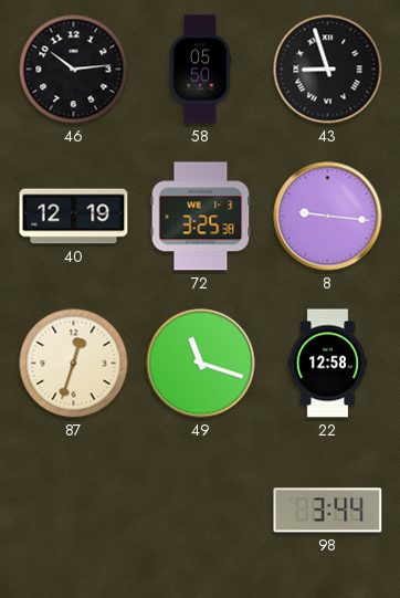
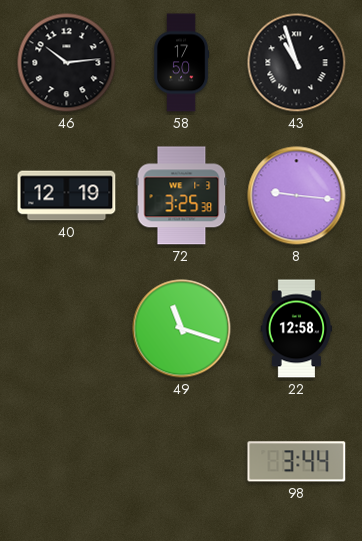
58: 05:50 -> 17:50
43: 8:57 -> 10:57
87: 12:33 -> none
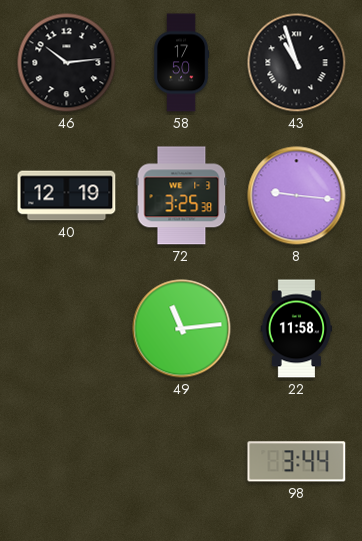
49: 11:18 -> 11:14
22: 12:58 -> 11:58
